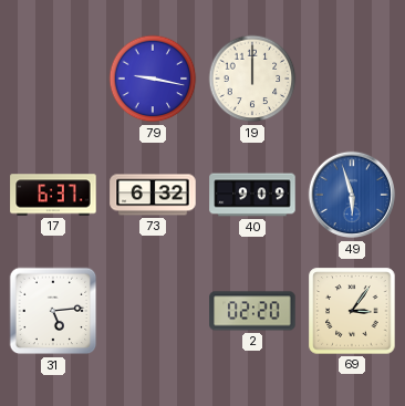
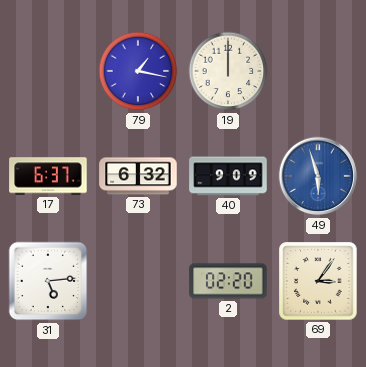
79: 9:17 -> 1:17
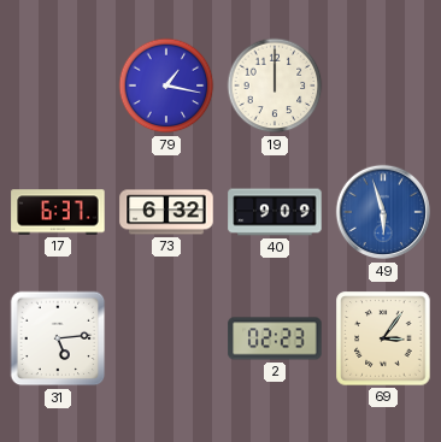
2: 02:20 -> 02:23
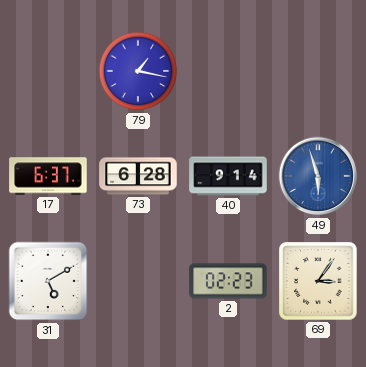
19: 12:00 -> none
73: 6:32 -> 6:28
40: 9:09 -> 9:14
31: 5:14 -> 5:10
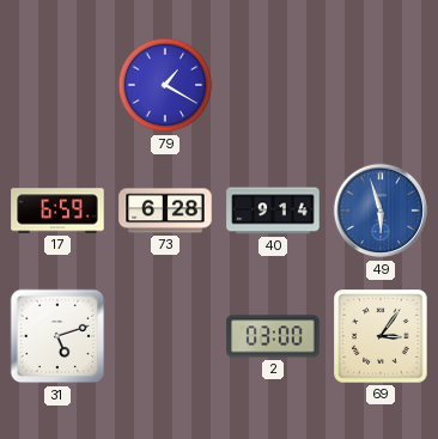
79: 1:17 -> 1:20
17: 6:37 -> 6:59
31: 5:10 -> 5:12
2: 02:23 -> 03:00
